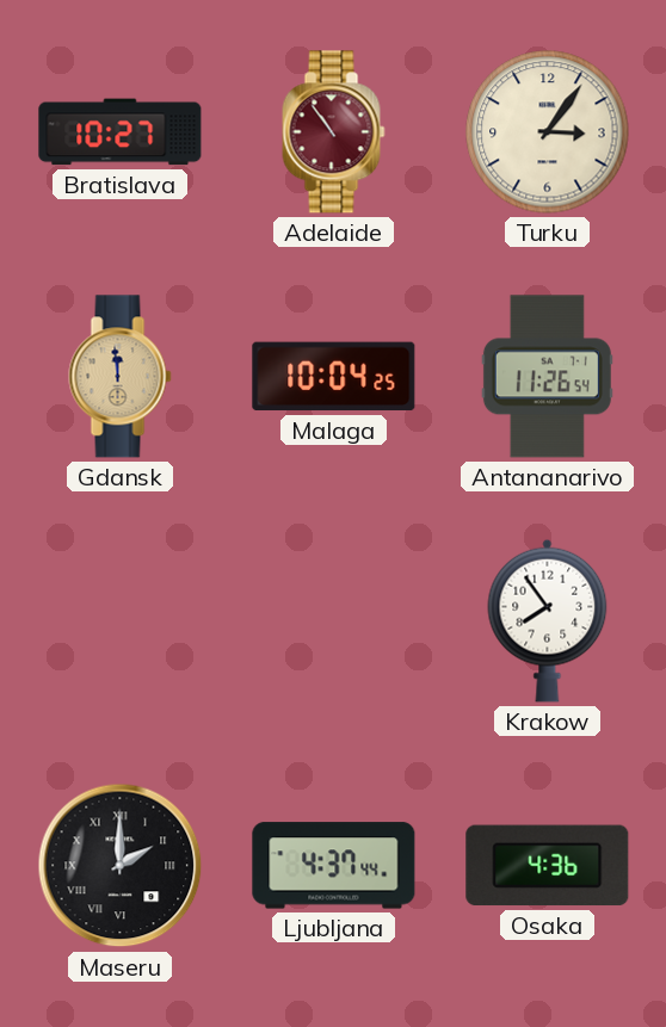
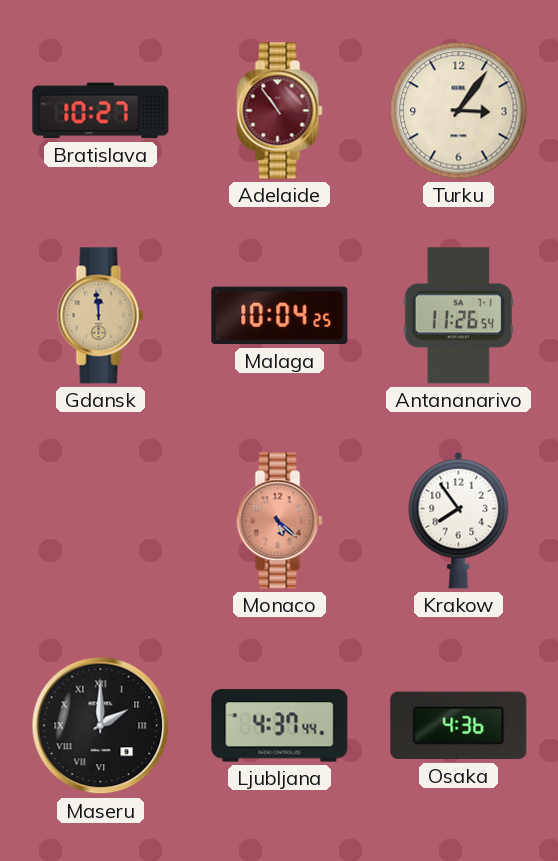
Monaco: none -> 5:22
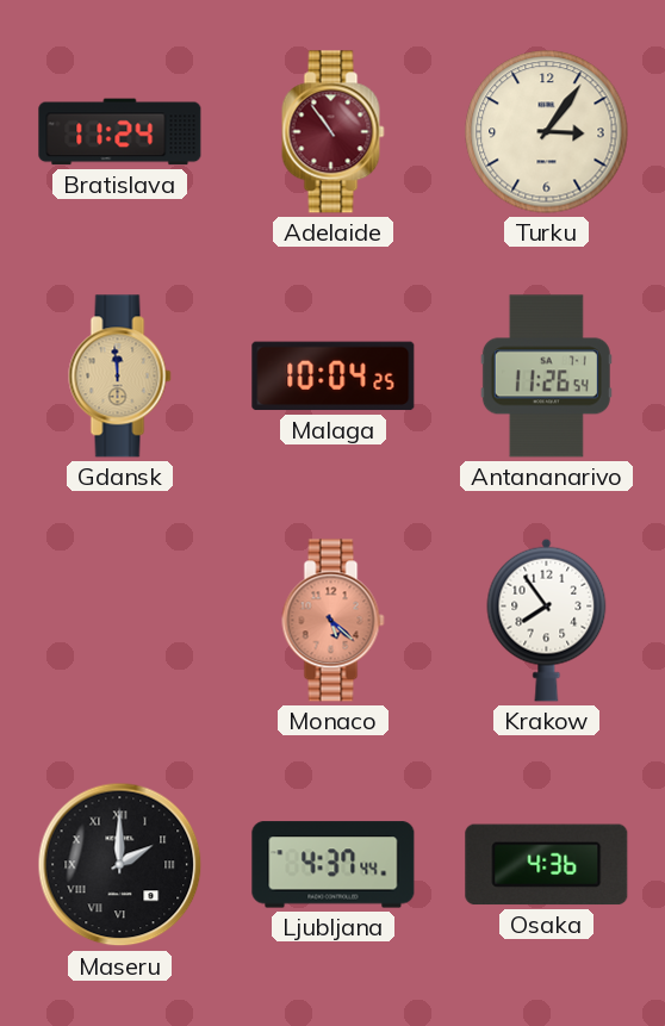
Bratislava: 10:27 -> 11:24
